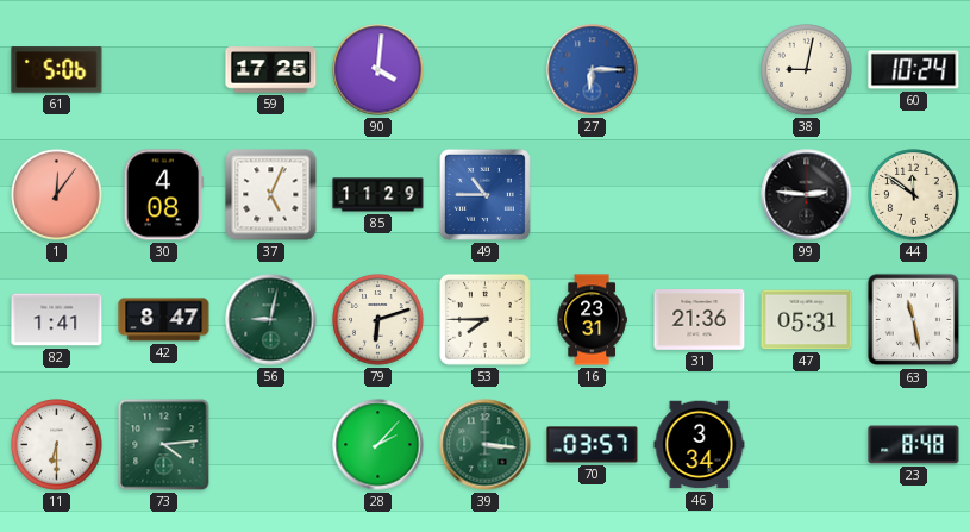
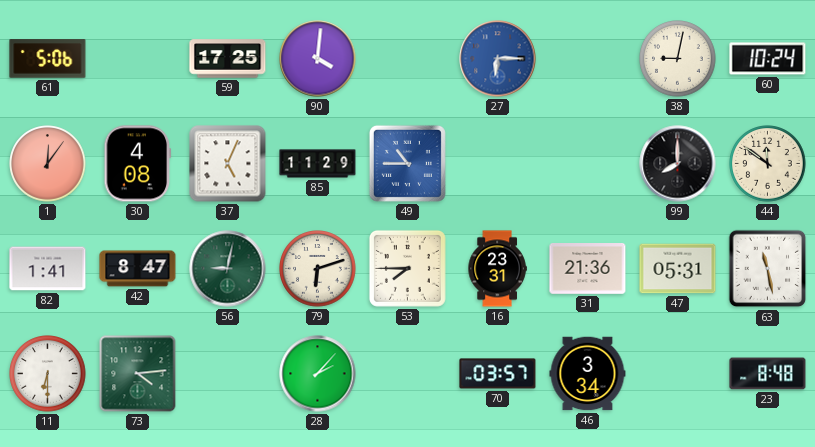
99: 2:46 -> 8:00
39: 3:16 -> none
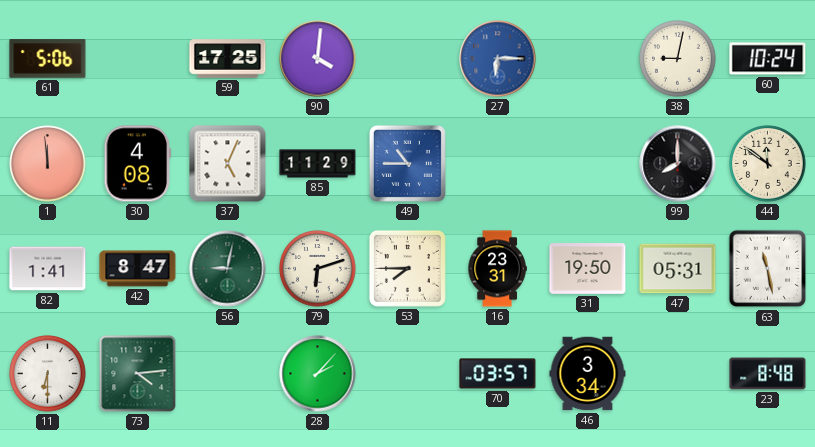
1: 12:06 -> 11:59
31: 21:36 -> 19:50
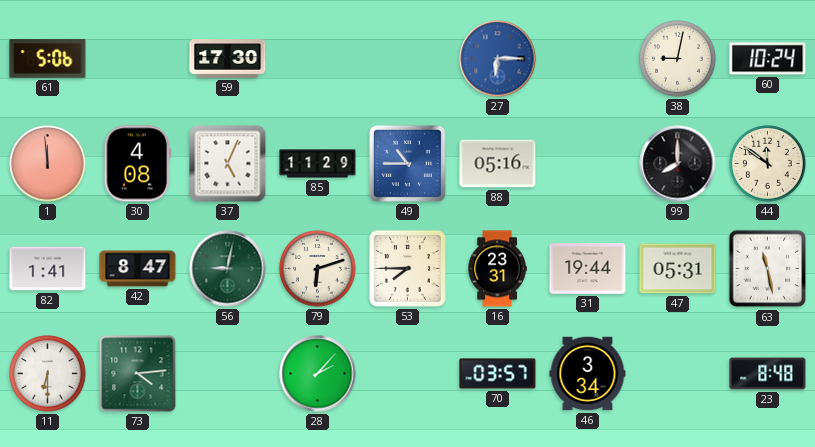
59: 17:25 -> 17:30
90: 4:01 -> none
88: none -> 05:16
31: 19:50 -> 19:44
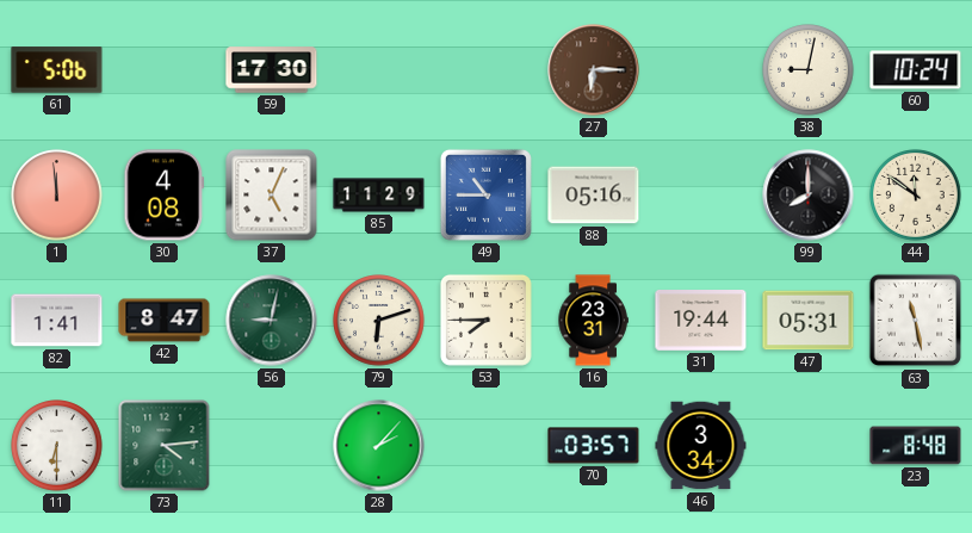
27 dial: blue -> brown
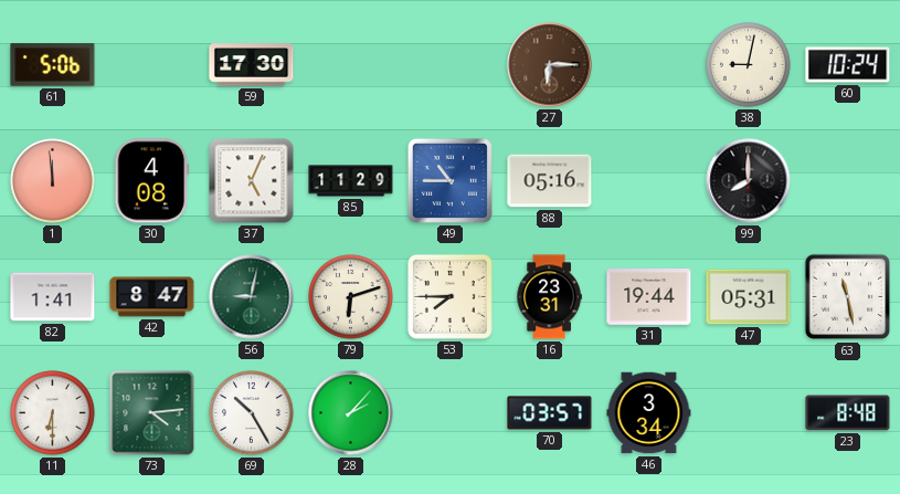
44: 11:51 -> none
69: none -> 10:25
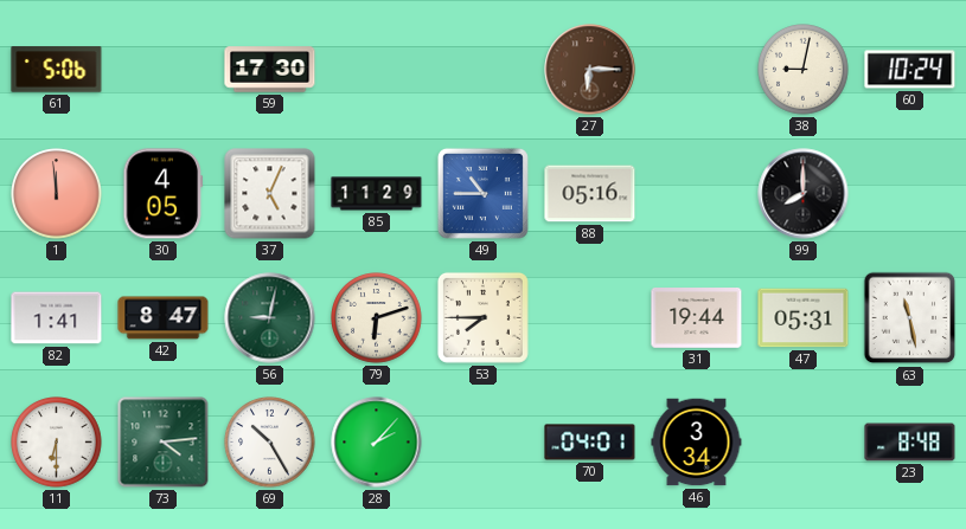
30: 4:08 -> 4:05
16: 23:31 -> none
70: 03:57 -> 04:01
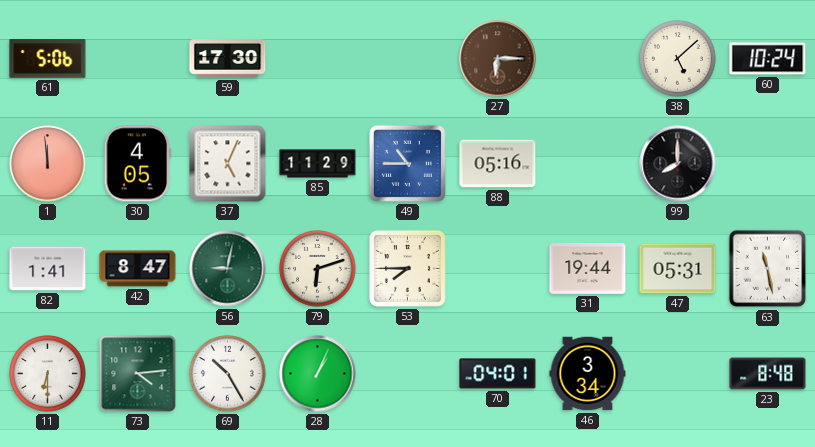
38: 9:02 -> 5:08
28: 2:07 -> 1:04
